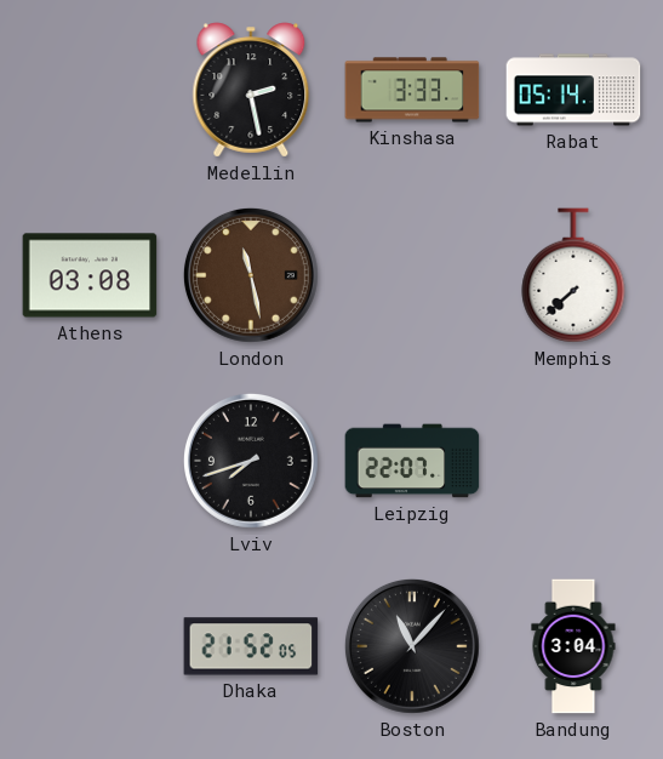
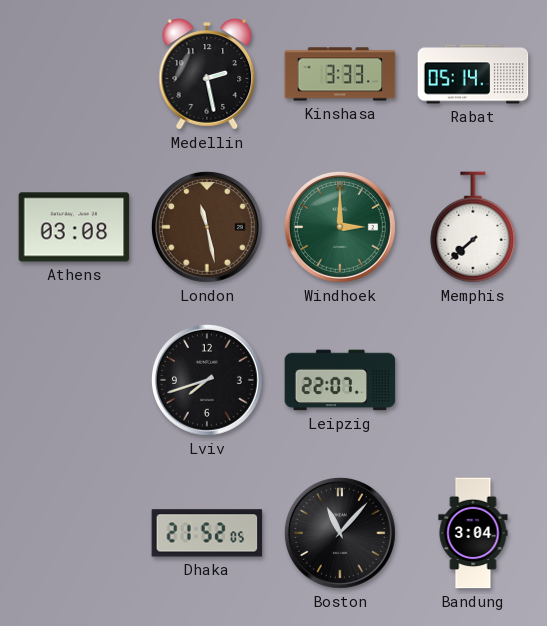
Windhoek: none -> 3:00
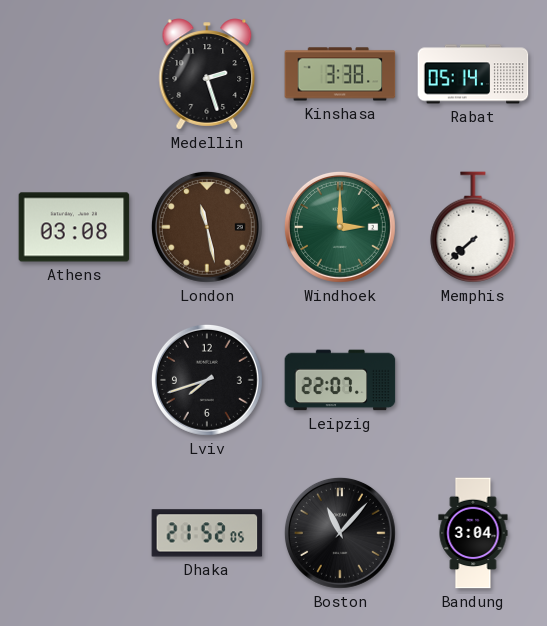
Medellin: 2:28 -> 2:27
Kinshasa: 3:33 -> 3:38
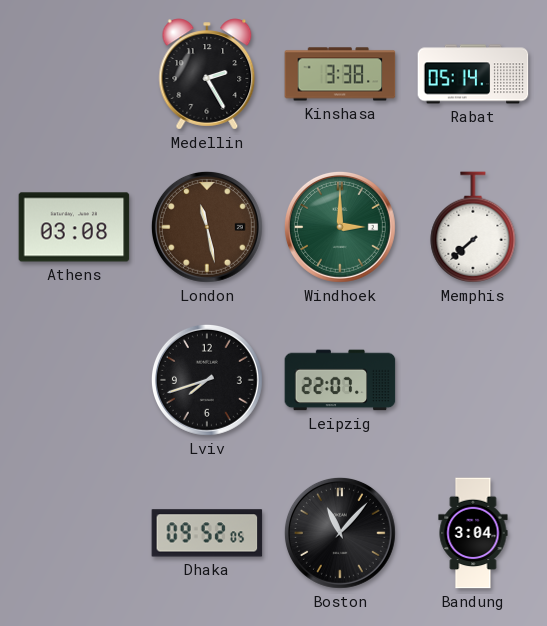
Medellin: 2:27 -> 2:25
Dhaka: 21:52 -> 09:52
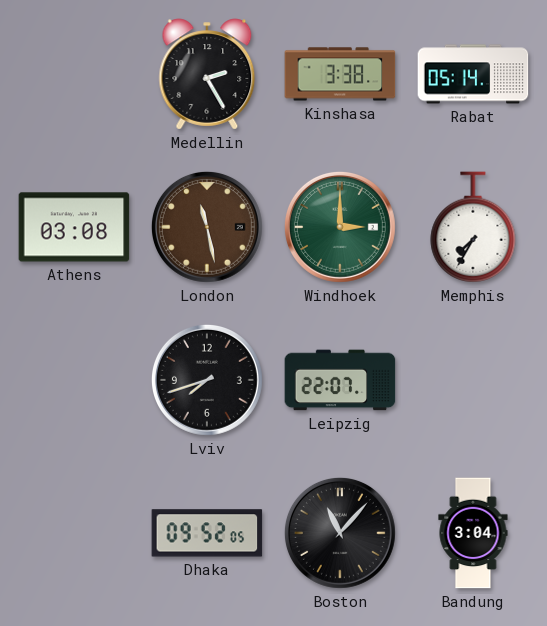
Memphis: 7:38 -> 7:35
